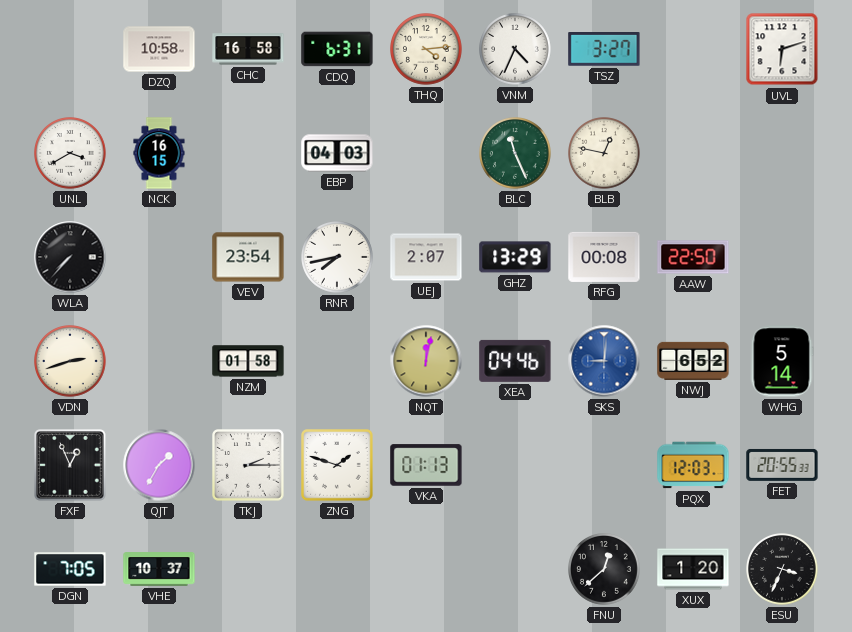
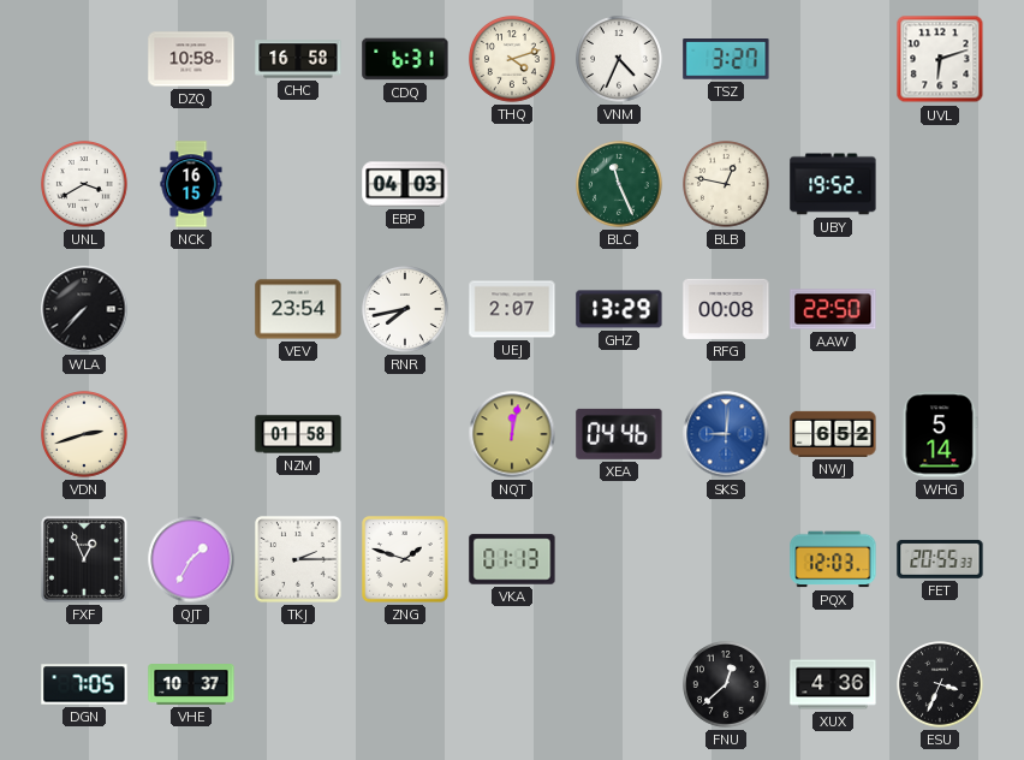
THQ: 4:14 -> 4:12
UBY: none -> 19:52
XUX: 1:20 -> 4:36
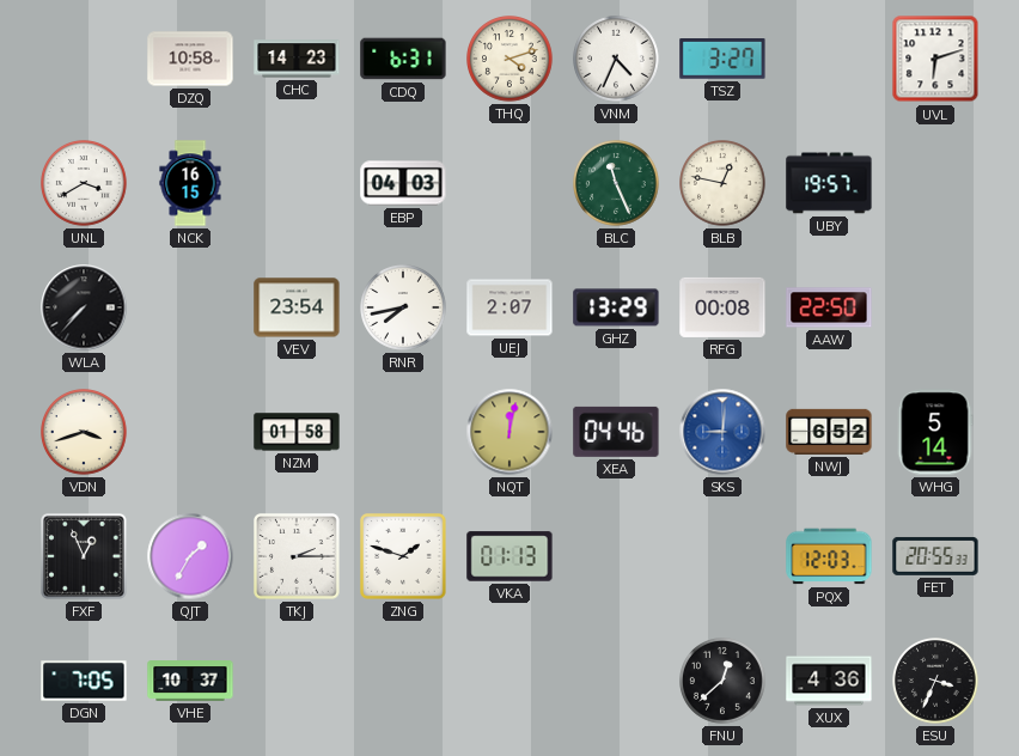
CHC: 16:58 -> 14:23
UBY: 19:52 -> 19:57
VDN: 2:42 -> 3:42
